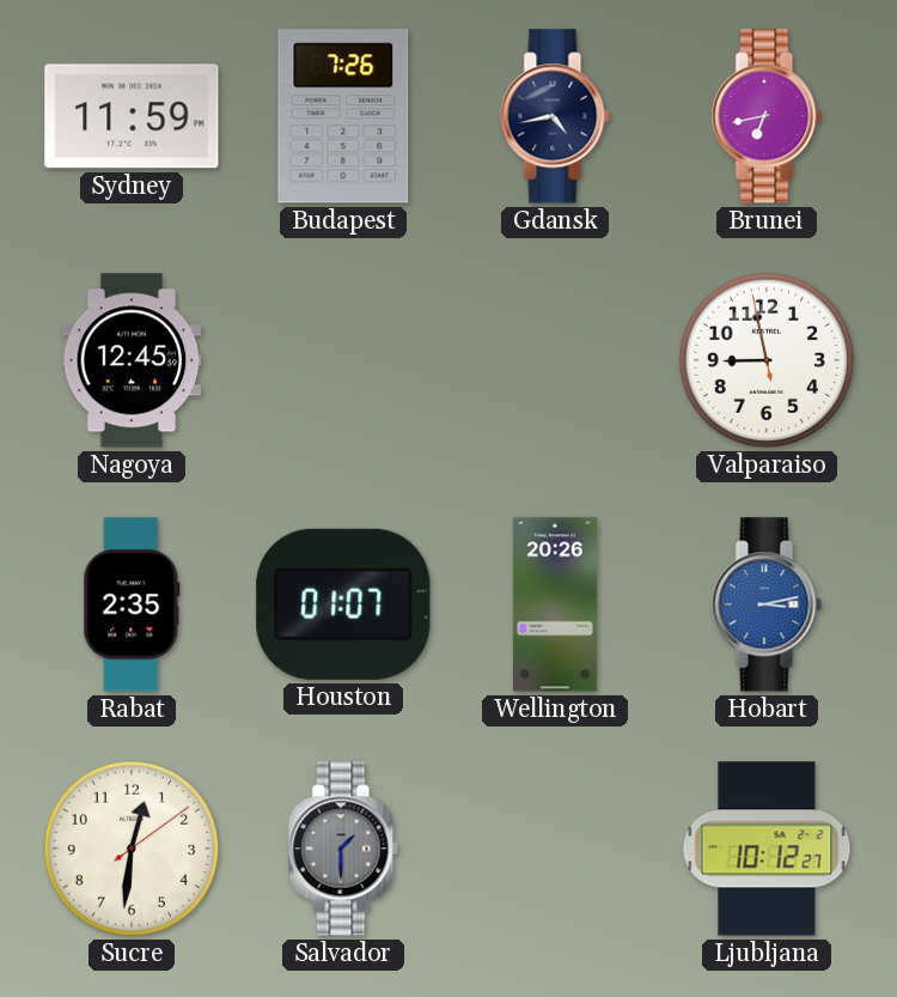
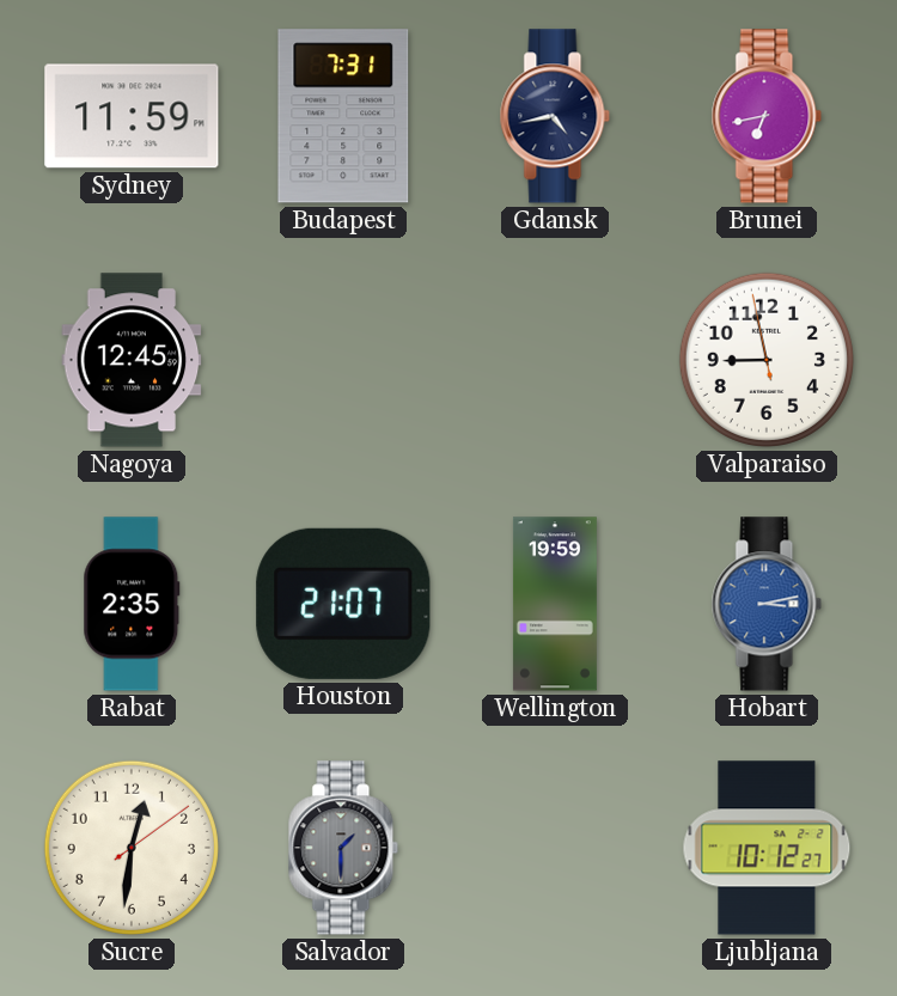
Budapest: 7:26 -> 7:31
Houston: 01:07 -> 21:07
Wellington: 20:26 -> 19:59
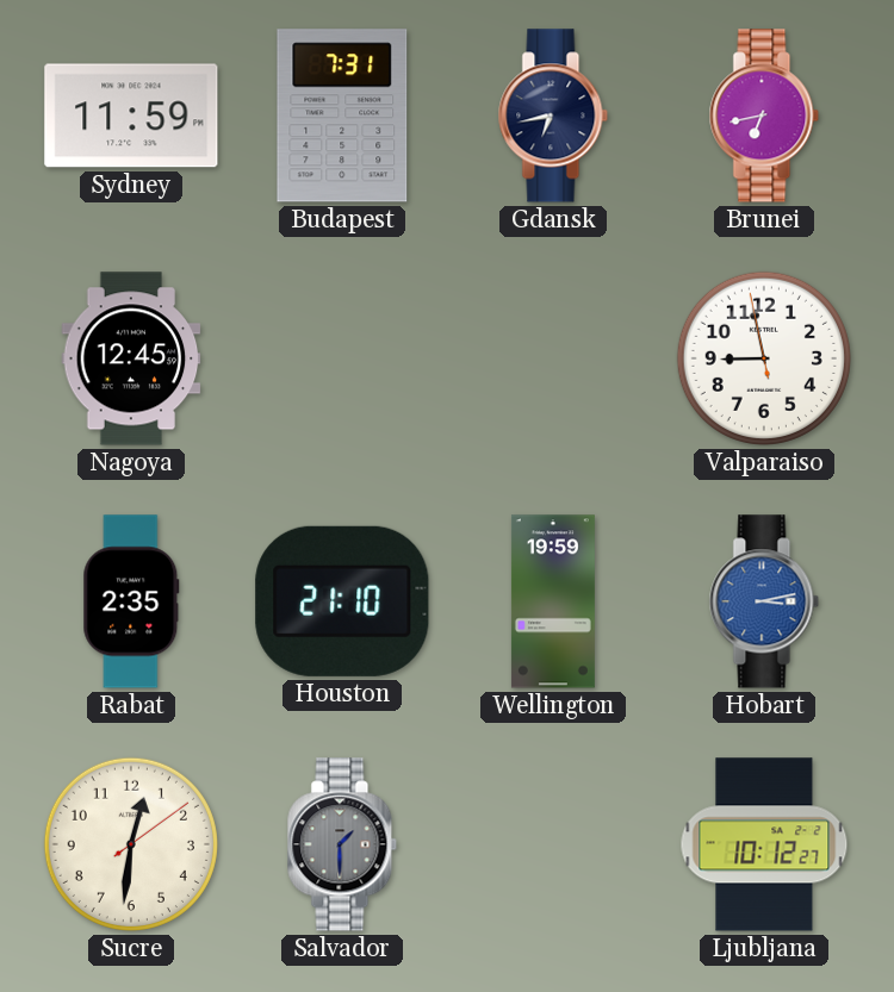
Gdansk: 4:43 -> 6:43
Houston: 21:07 -> 21:10
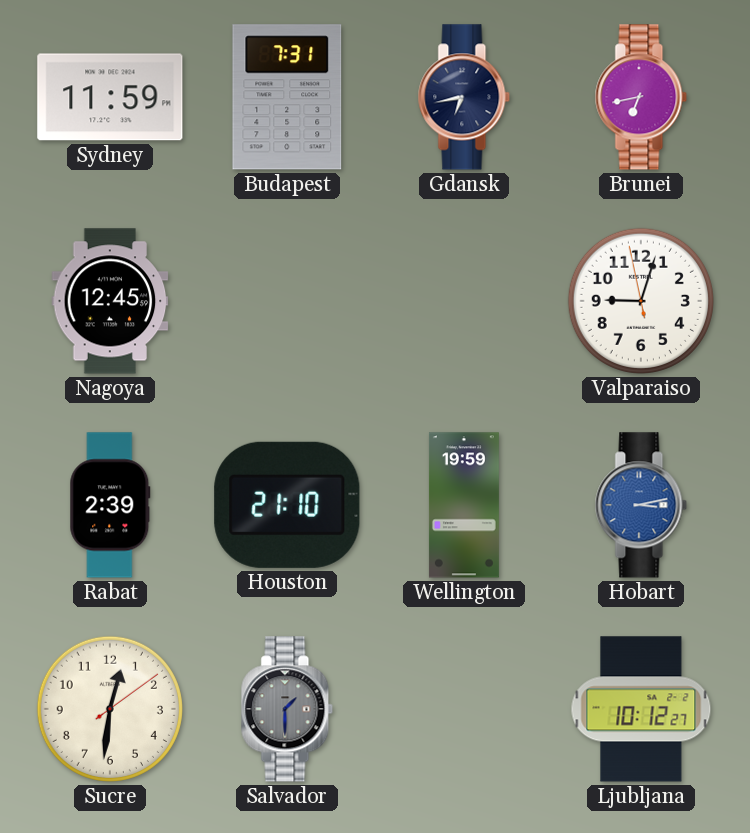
Valparaiso: 8:57 -> 9:02
Rabat: 2:35 -> 2:39
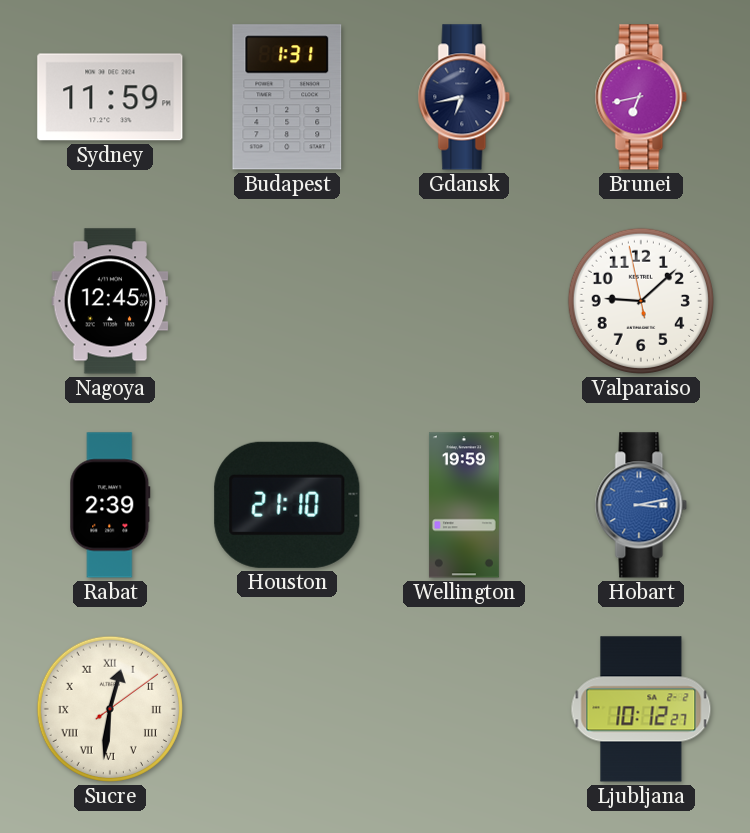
Budapest: 7:31 -> 1:31
Valparaiso: 9:02 -> 9:07
Sucre numerals: Arabic -> Roman
Salvador: 1:30 -> none
